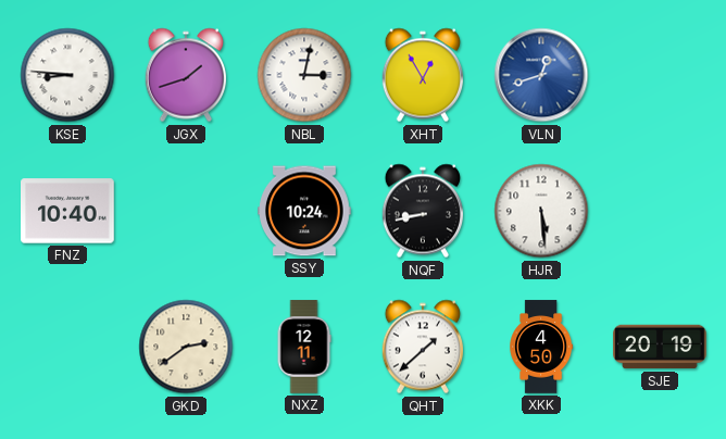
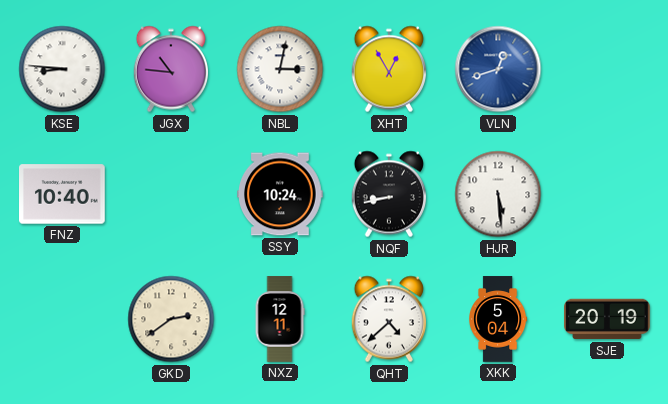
JGX: 1:42 -> 10:46
QHT: 1:38 -> 4:38
XKK: 4:50 -> 5:04
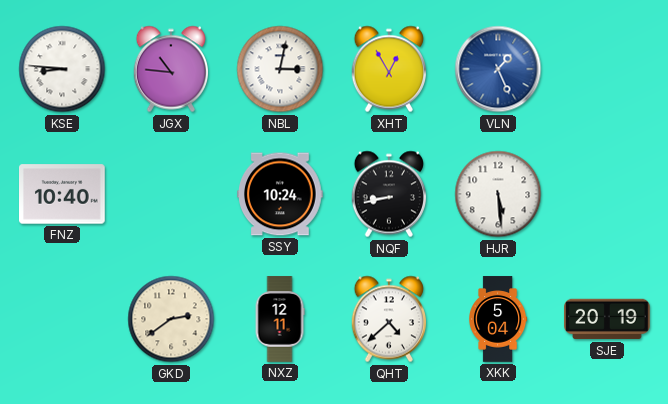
VLN: 12:42 -> 1:26
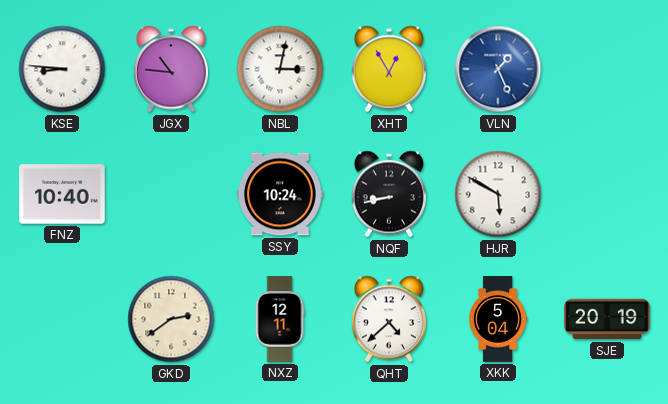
HJR: 5:29 -> 5:50
